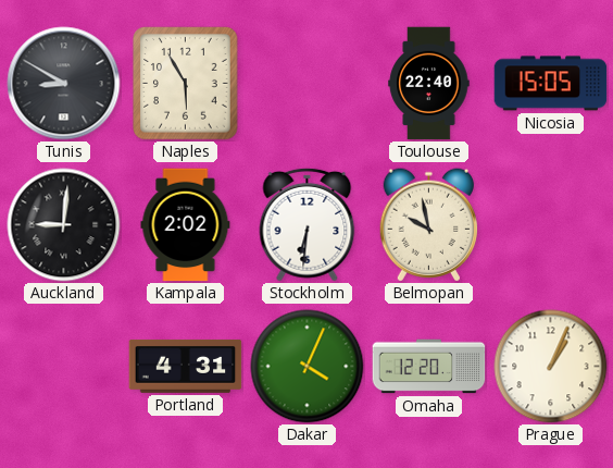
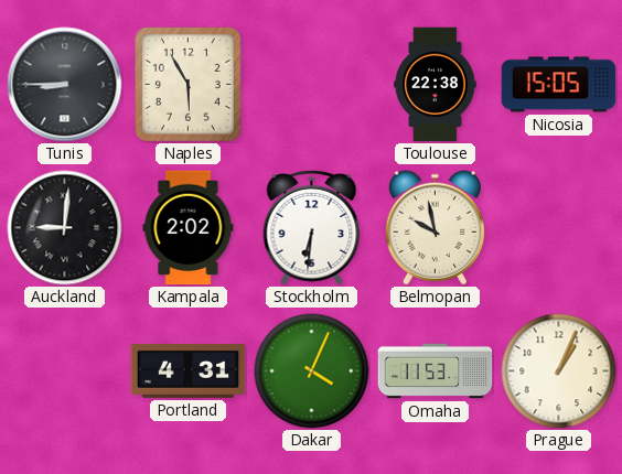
Tunis: 8:50 -> 8:45
Toulouse: 22:40 -> 22:38
Omaha: 12:20 -> 11:53
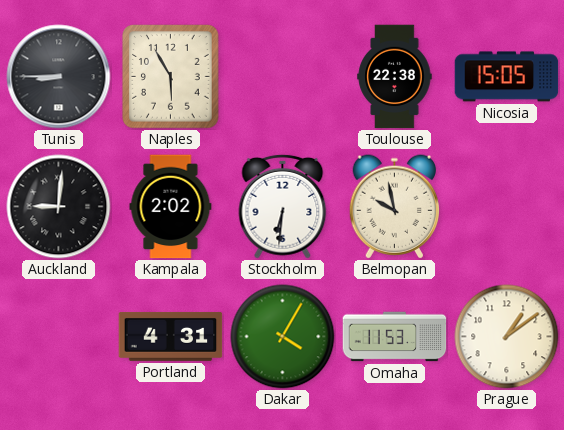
Dakar: 4:04 -> 4:05
Prague: 1:04 -> 1:09
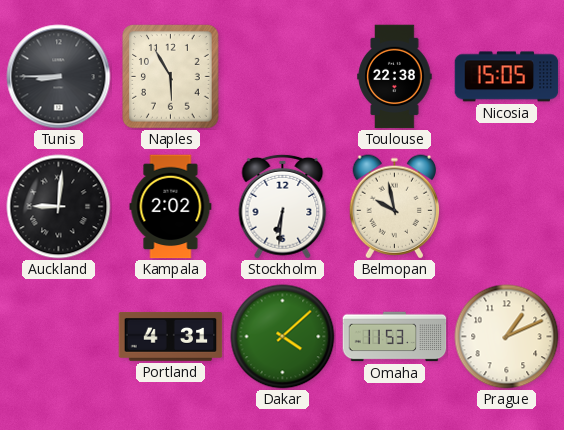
Dakar: 4:05 -> 4:08
Prague: 1:09 -> 1:11
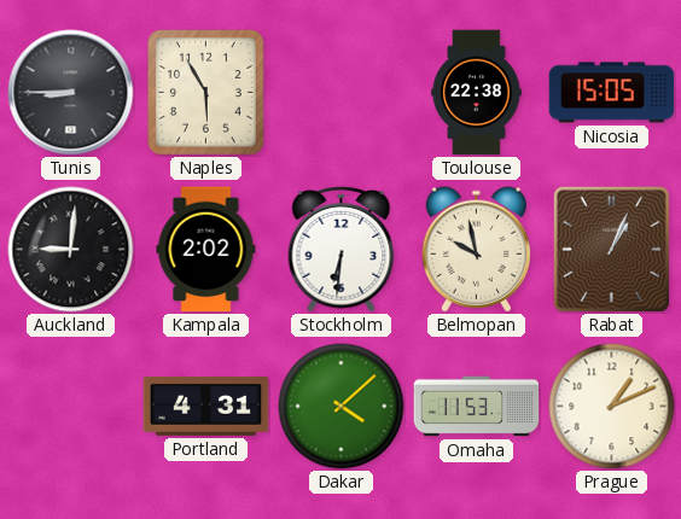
Rabat: none -> 1:04
